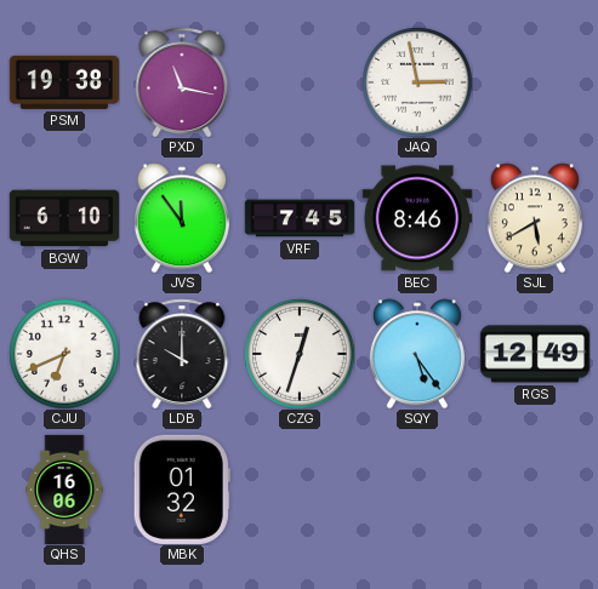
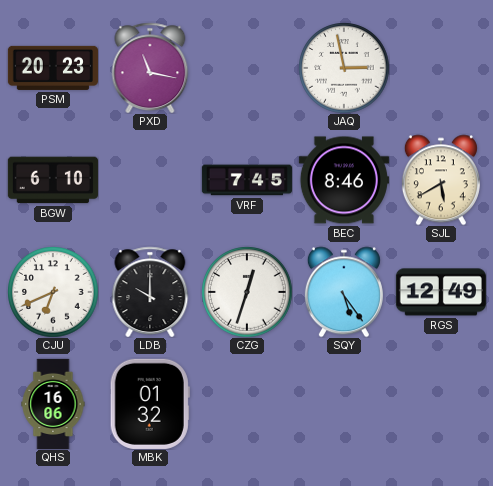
PSM: 19:38 -> 20:23
JVS: 11:54 -> none
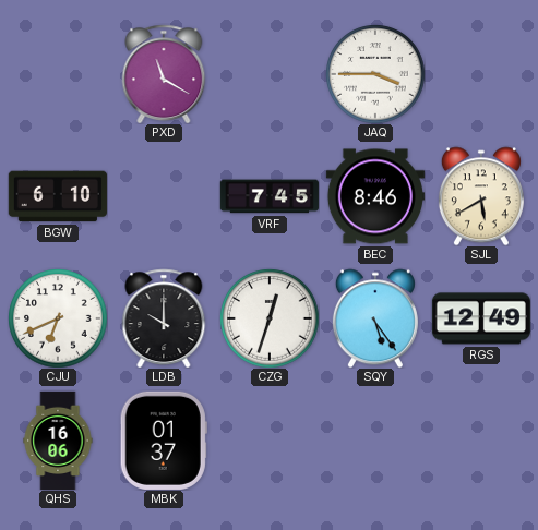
PSM: 20:23 -> none
PXD: 11:17 -> 11:20
JAQ: 2:58 -> 3:45
MBK: 01:32 -> 01:37
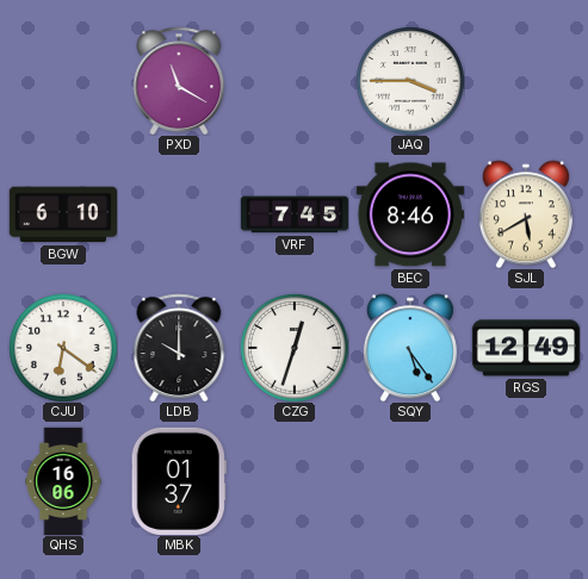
CJU: 6:41 -> 6:21
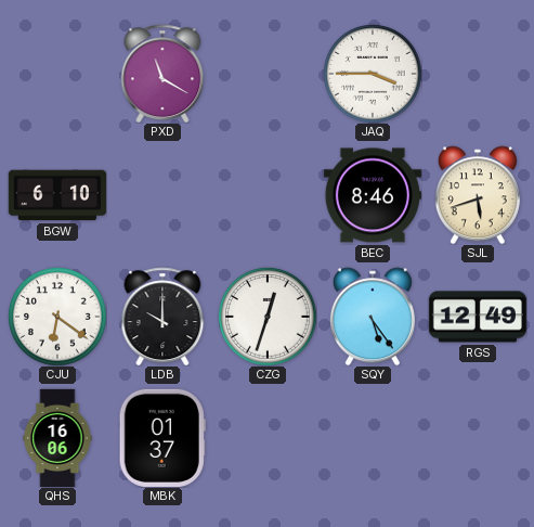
VRF: 7:45 -> none
SJL: 5:40 -> 5:42
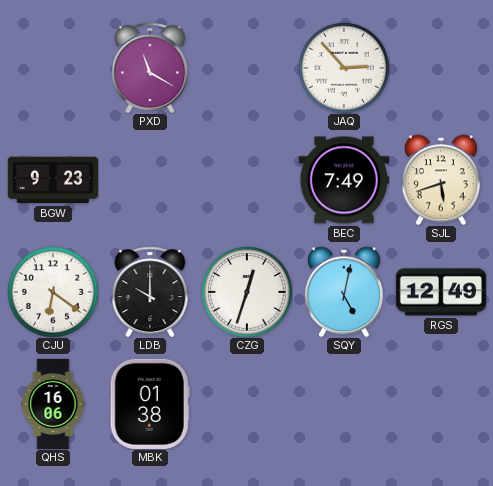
JAQ: 3:45 -> 2:53
BGW: 6:10 -> 9:23
BEC: 8:46 -> 7:49
SQY: 5:24 -> 5:02
MBK: 01:37 -> 01:38
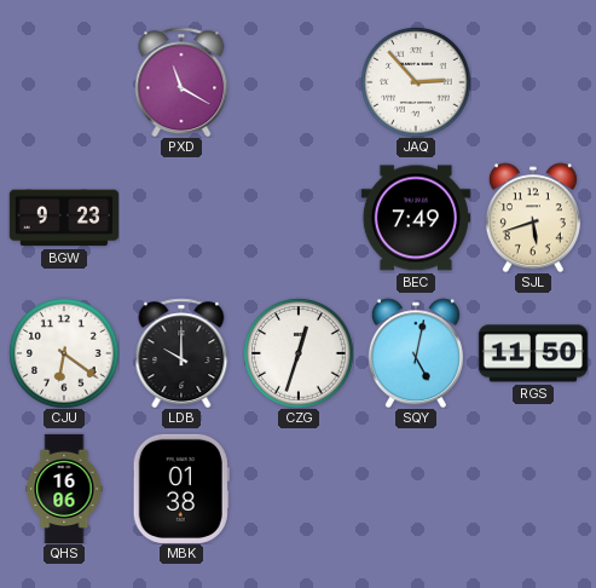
RGS: 12:49 -> 11:50
